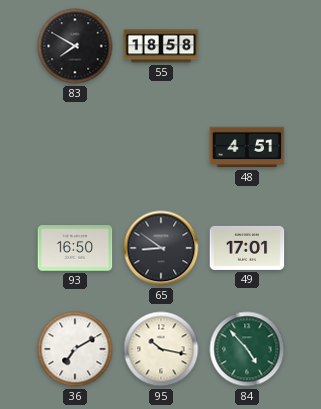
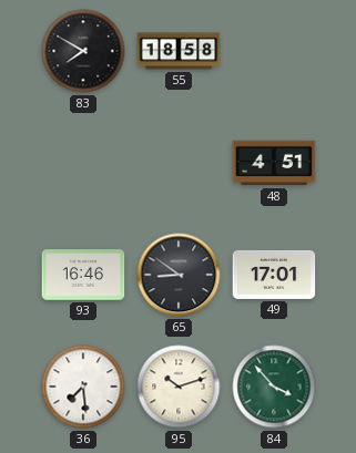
93: 16:50 -> 16:46
36: 7:10 -> 7:29
95: 10:17 -> 10:12
84: 4:53 -> 3:53
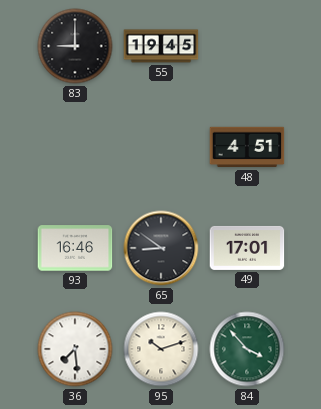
83: 7:50 -> 9:00
55: 18:58 -> 19:45
